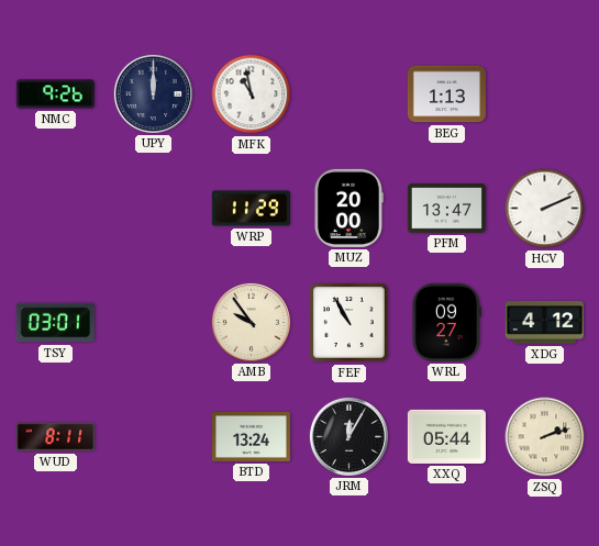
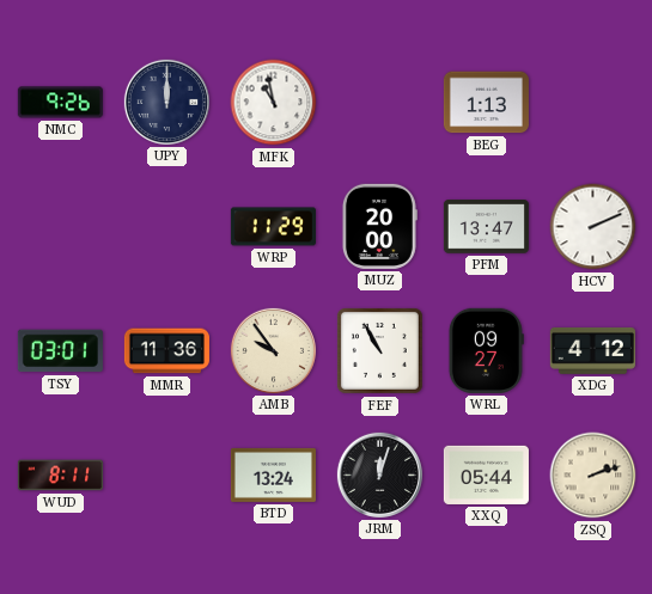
MMR: none -> 11:36
JRM: 12:05 -> 12:03
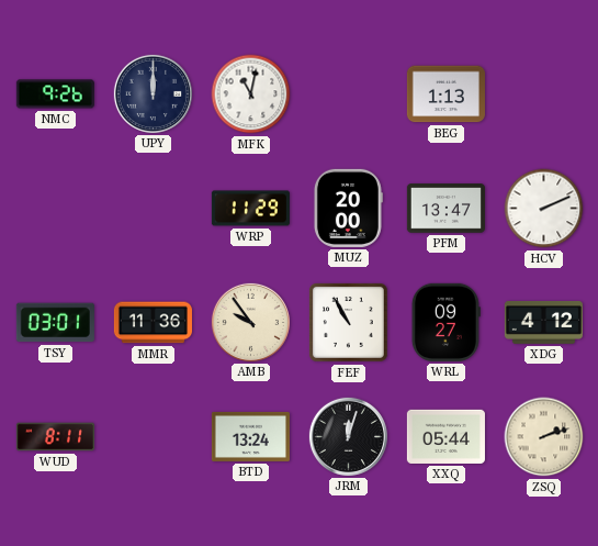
MFK: 10:58 -> 11:02
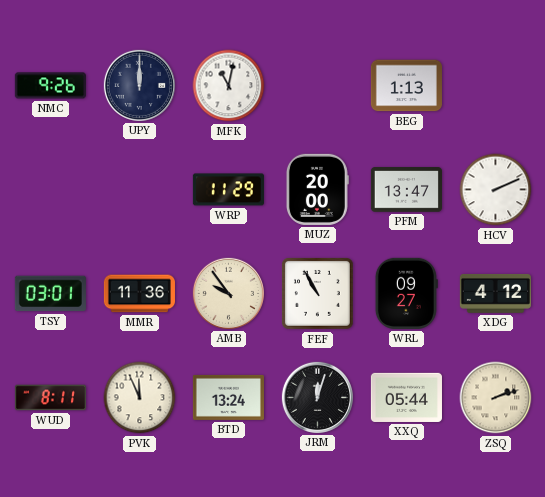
PVK: none -> 11:56
